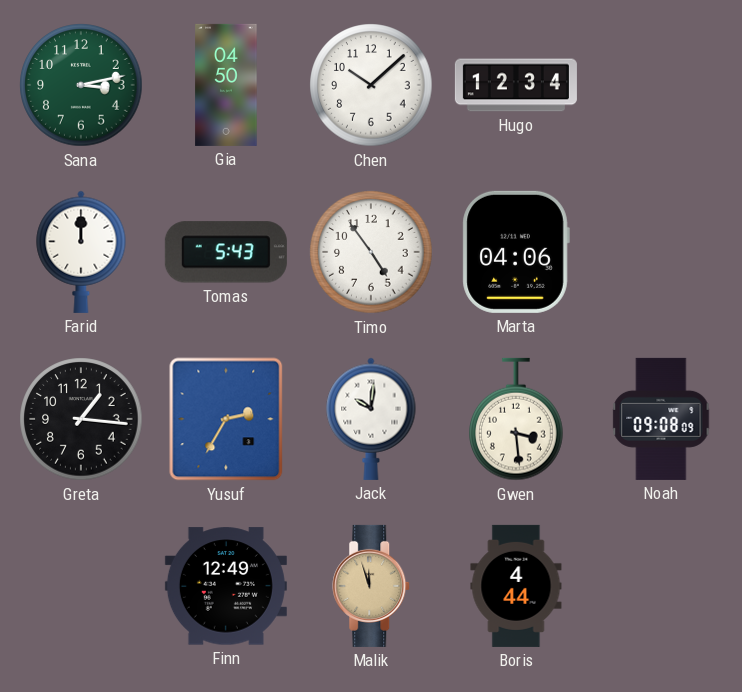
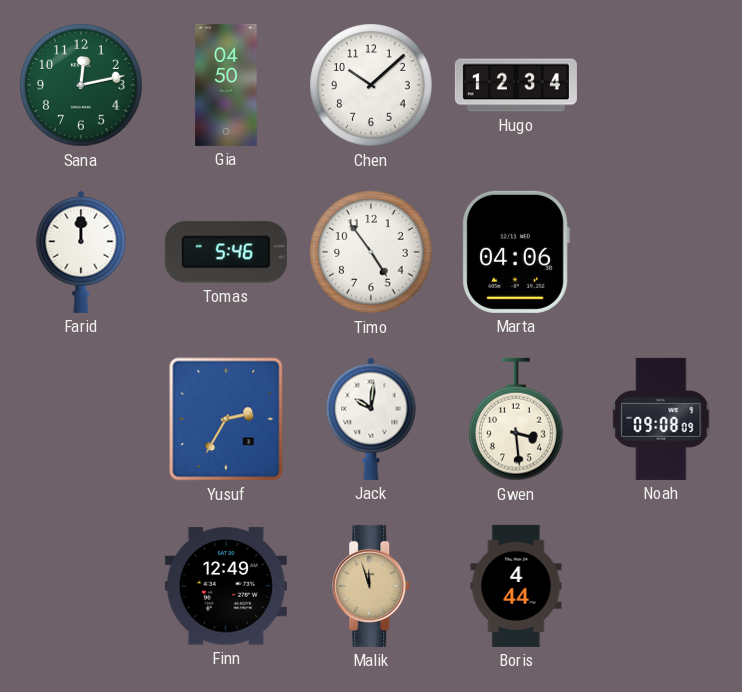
Sana: 3:13 -> 12:13
Tomas: 5:43 -> 5:46
Greta: 1:16 -> none
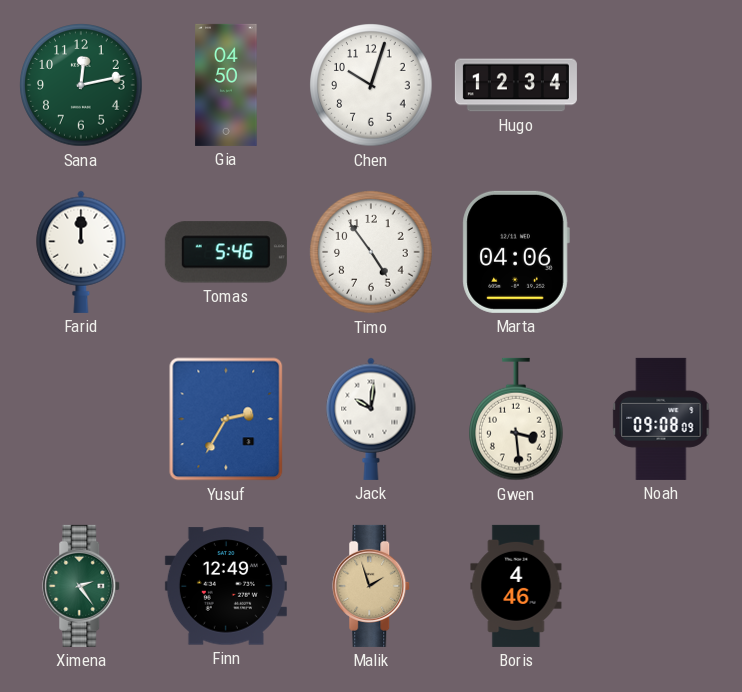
Chen: 10:08 -> 10:03
Ximena: none -> 2:24
Malik: 11:57 -> 1:57
Boris: 4:44 -> 4:46
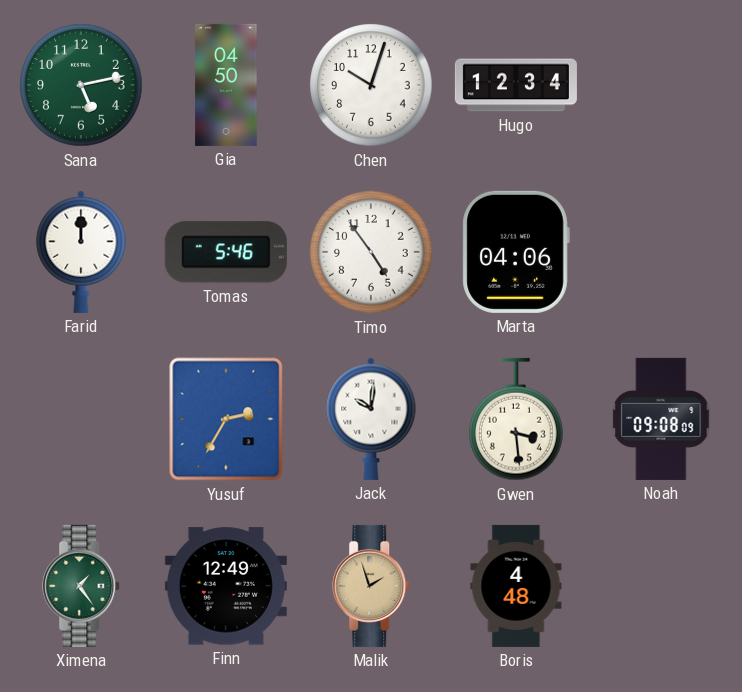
Sana: 12:13 -> 5:13
Ximena: 2:24 -> 1:24
Boris: 4:46 -> 4:48
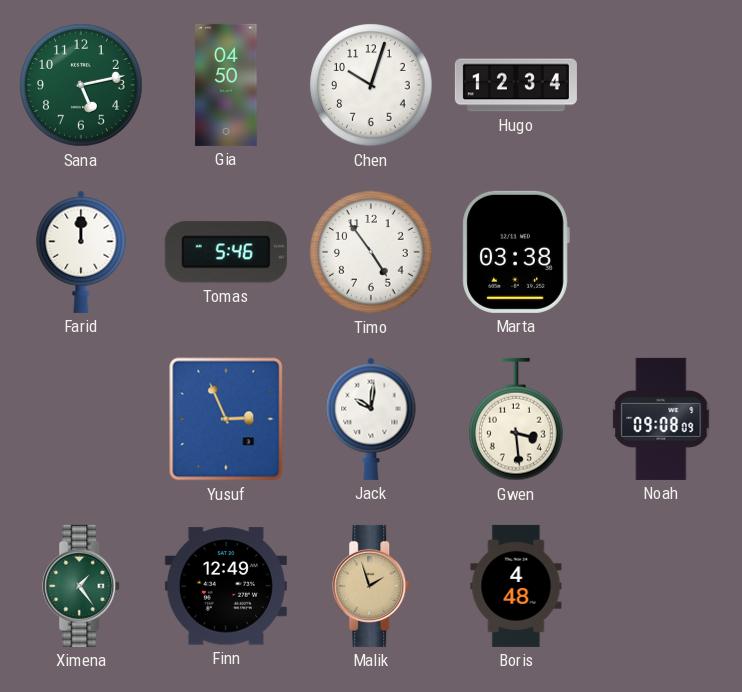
Marta: 04:06 -> 03:38
Yusuf: 2:35 -> 2:56
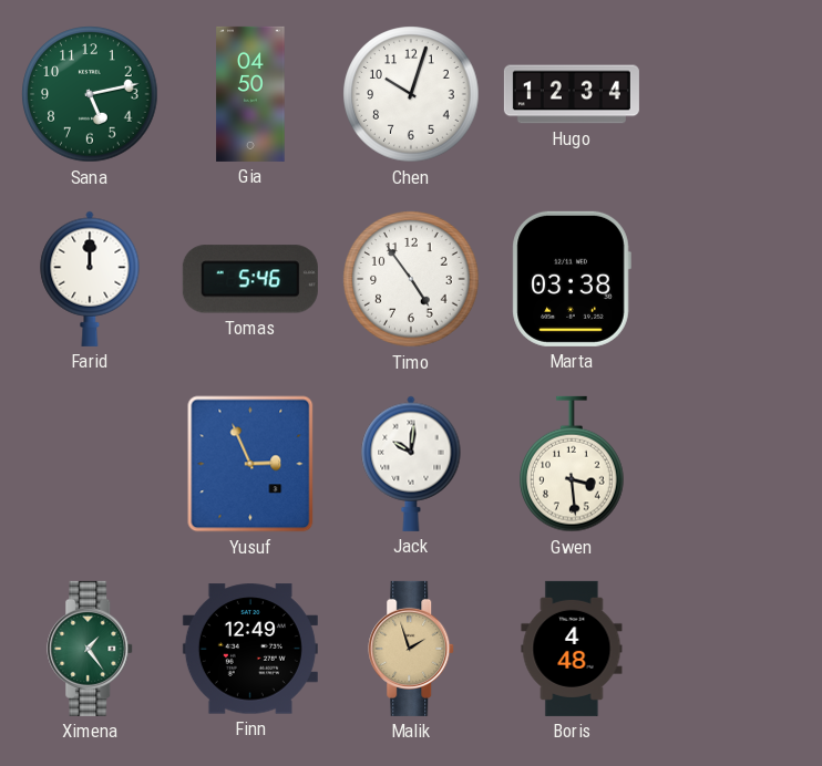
Noah: 09:08 -> none
